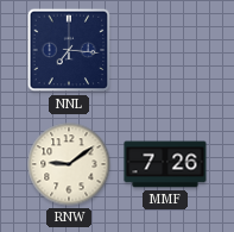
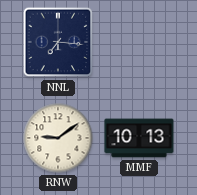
MMF: 7:26 -> 10:13
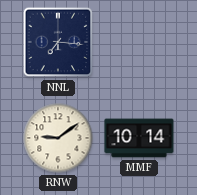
MMF: 10:13 -> 10:14
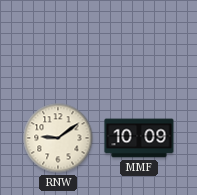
NNL: 7:16 -> none
MMF: 10:14 -> 10:09
